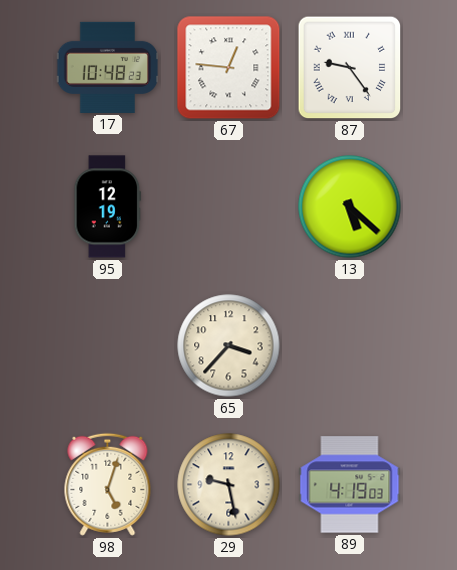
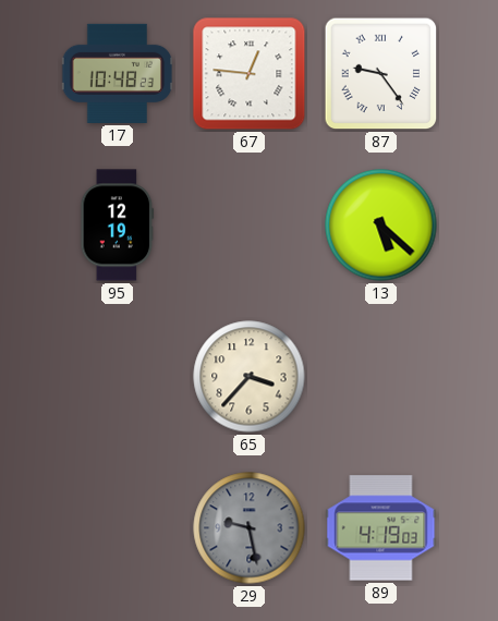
98: 5:03 -> none
29 dial: cream -> grey
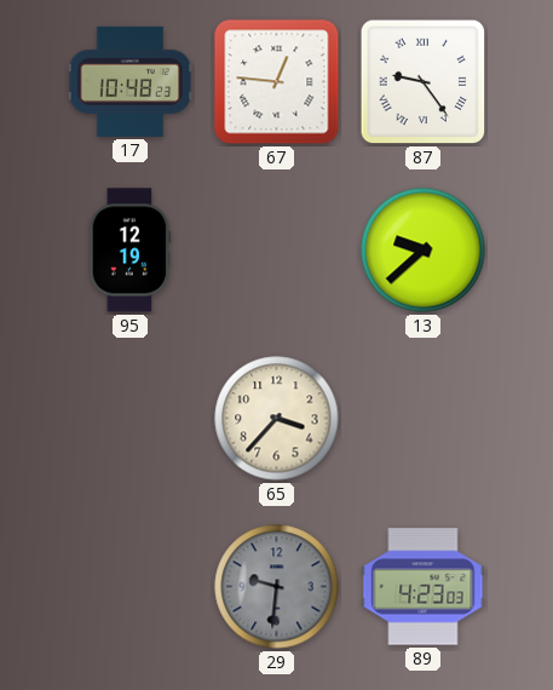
13: 5:22 -> 9:38
29: 9:28 -> 9:31
89: 4:19 -> 4:23
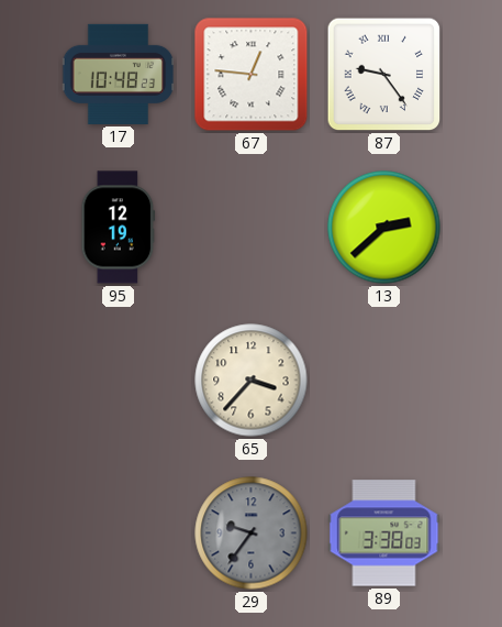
13: 9:38 -> 2:38
29: 9:31 -> 9:36
89: 4:23 -> 3:38
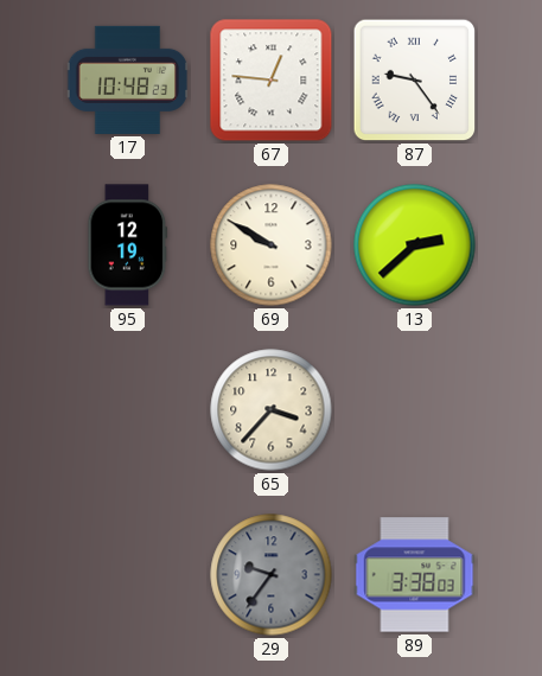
69: none -> 9:50
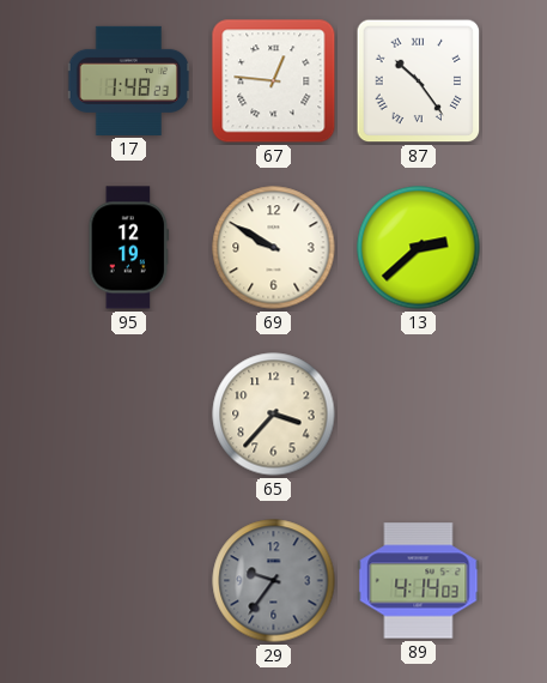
17: 10:48 -> 1:48
87: 9:24 -> 10:24
89: 3:38 -> 4:14
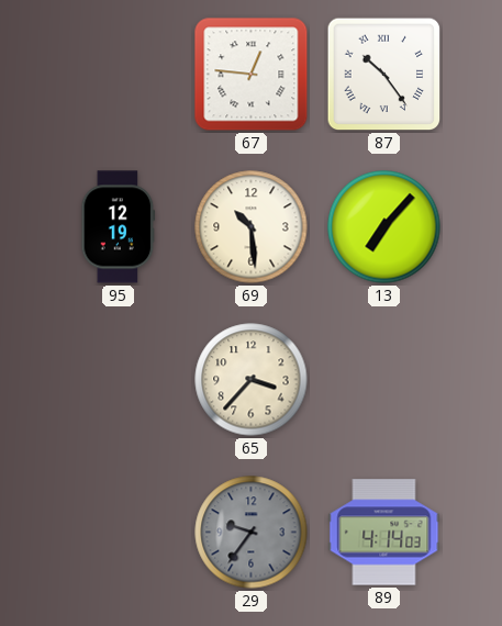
17: 1:48 -> none
69: 9:50 -> 10:29
13: 2:38 -> 7:07
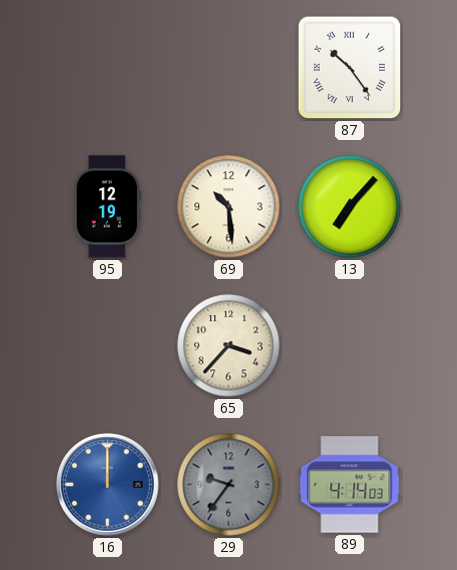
67: 12:46 -> none
16: none -> 12:00
